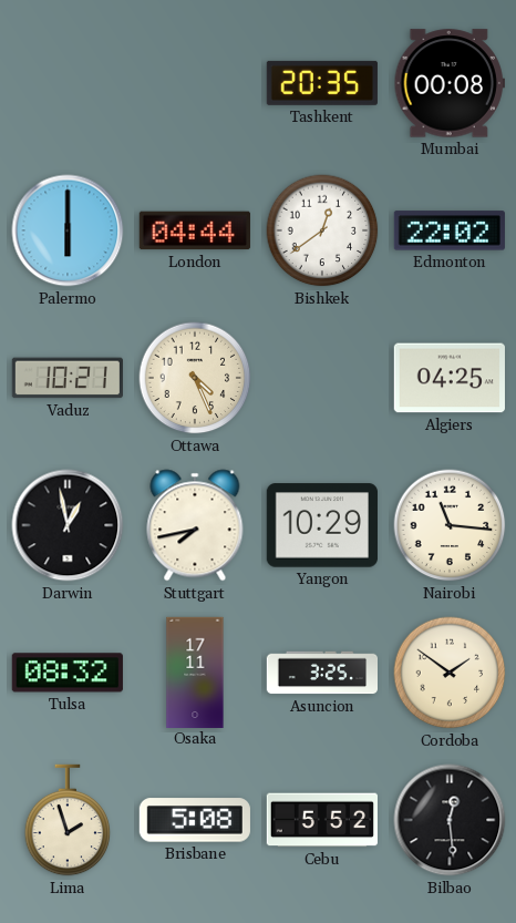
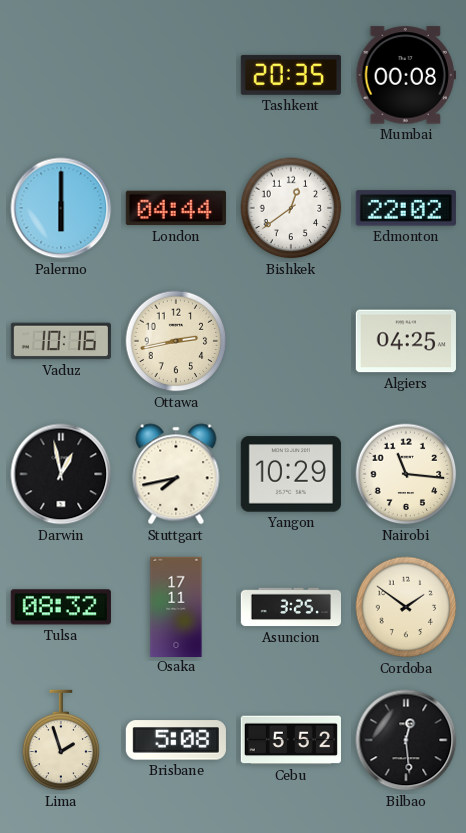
Vaduz: 10:21 -> 10:16
Ottawa: 4:26 -> 2:43
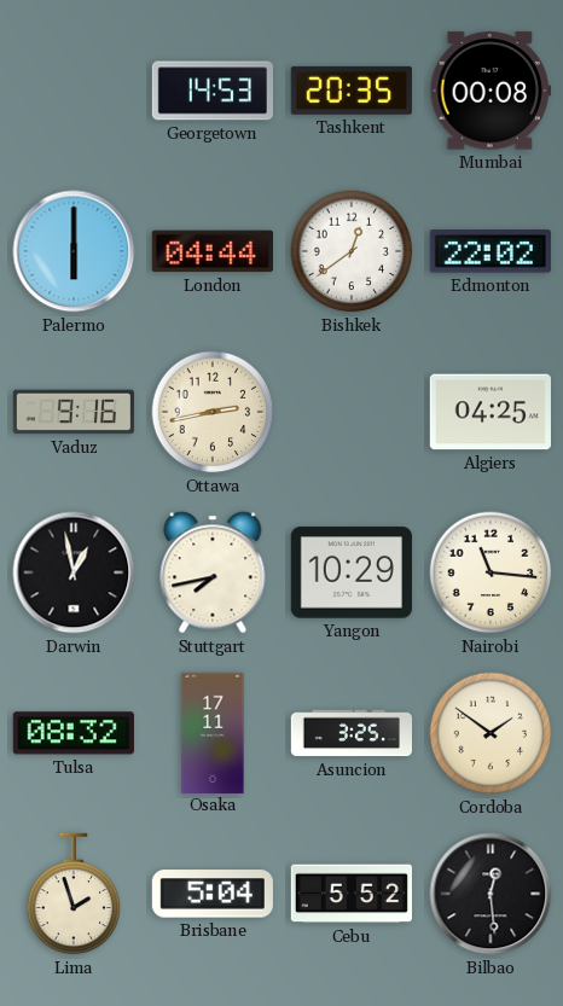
Georgetown: none -> 14:53
Vaduz: 10:16 -> 9:16
Brisbane: 5:08 -> 5:04
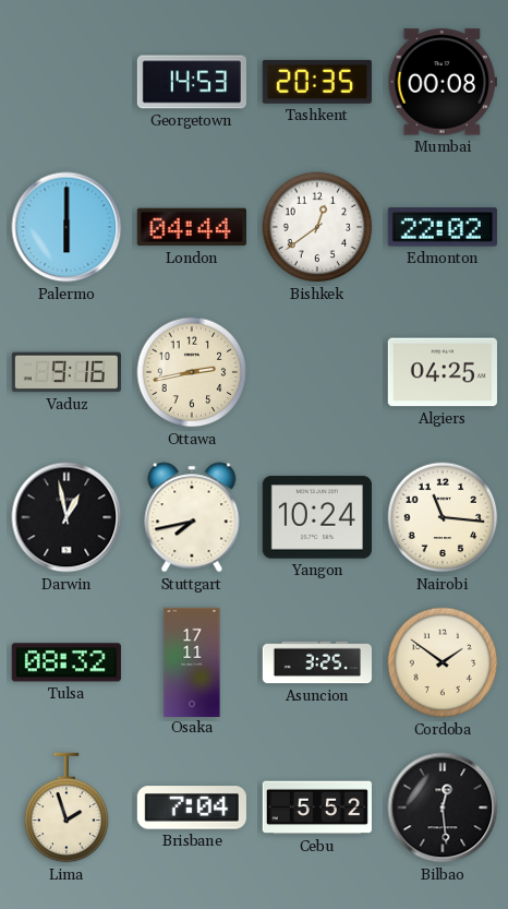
Yangon: 10:29 -> 10:24
Brisbane: 5:04 -> 7:04
